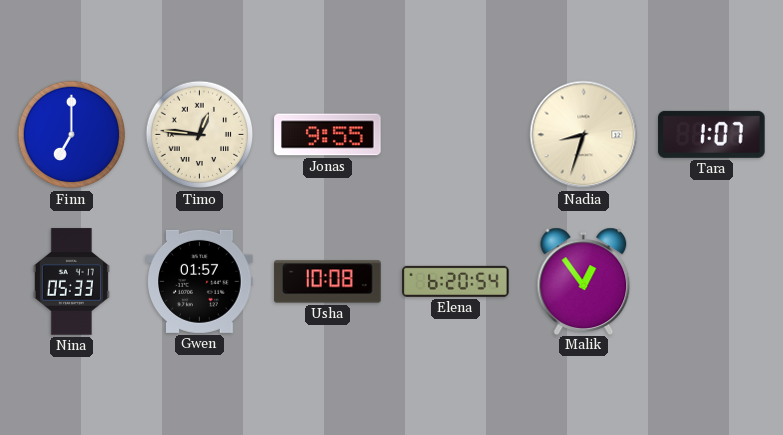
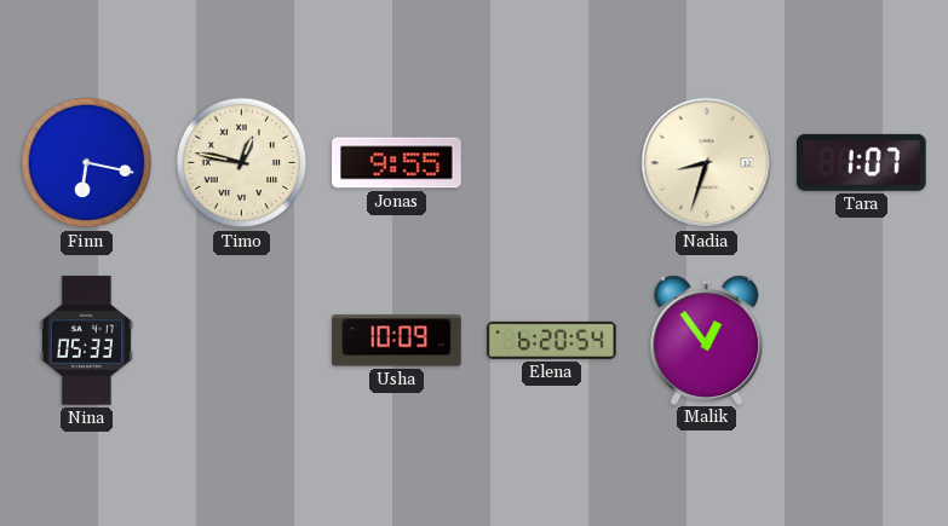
Finn: 7:00 -> 6:17
Timo: 12:46 -> 12:47
Gwen: 01:57 -> none
Usha: 10:08 -> 10:09
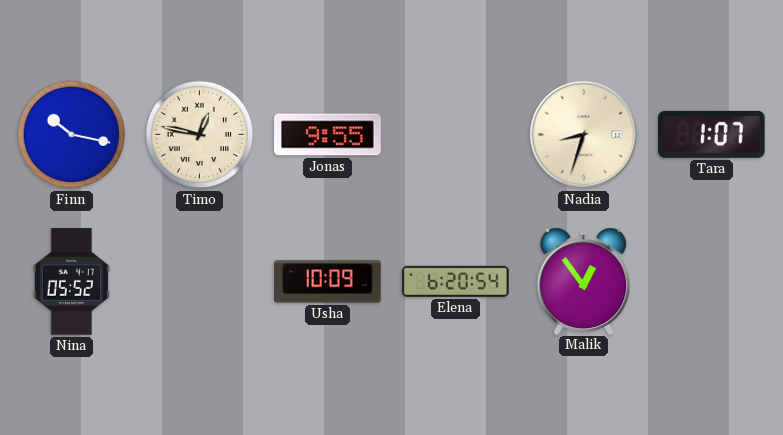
Finn: 6:17 -> 10:17
Nina: 05:33 -> 05:52
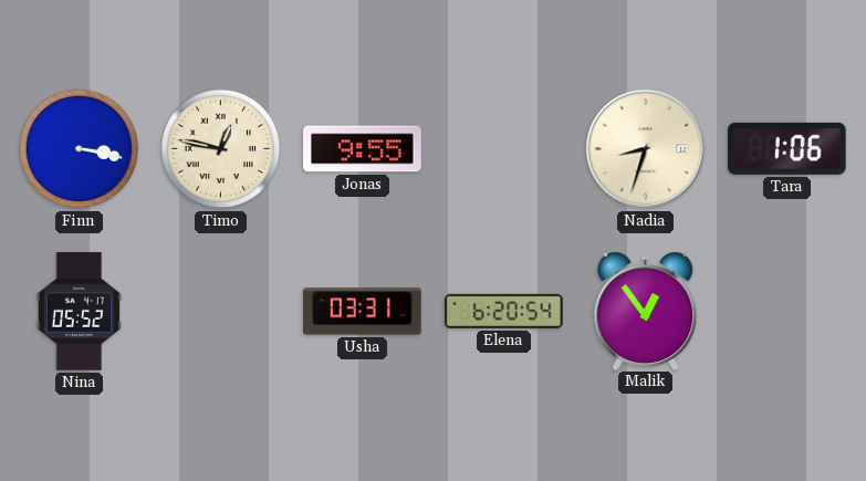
Finn: 10:17 -> 3:17
Tara: 1:07 -> 1:06
Usha: 10:09 -> 03:31
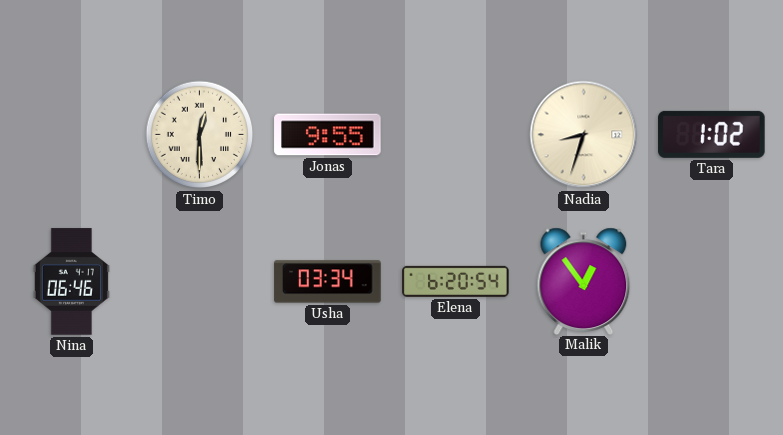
Finn: 3:17 -> none
Timo: 12:47 -> 12:30
Tara: 1:06 -> 1:02
Nina: 05:52 -> 06:46
Usha: 03:31 -> 03:34
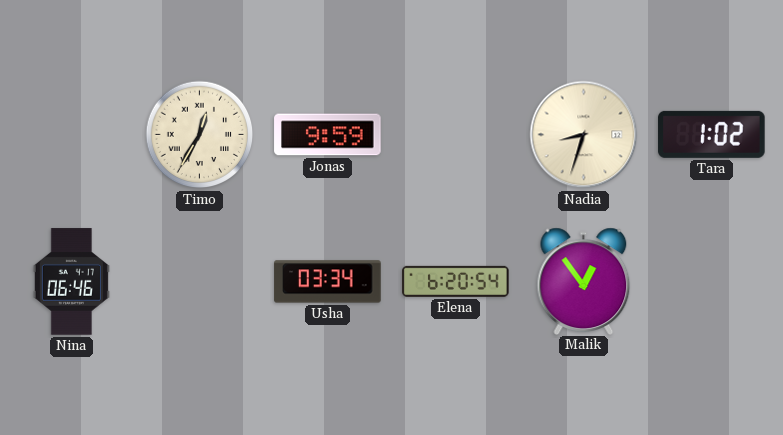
Timo: 12:30 -> 12:35
Jonas: 9:55 -> 9:59
